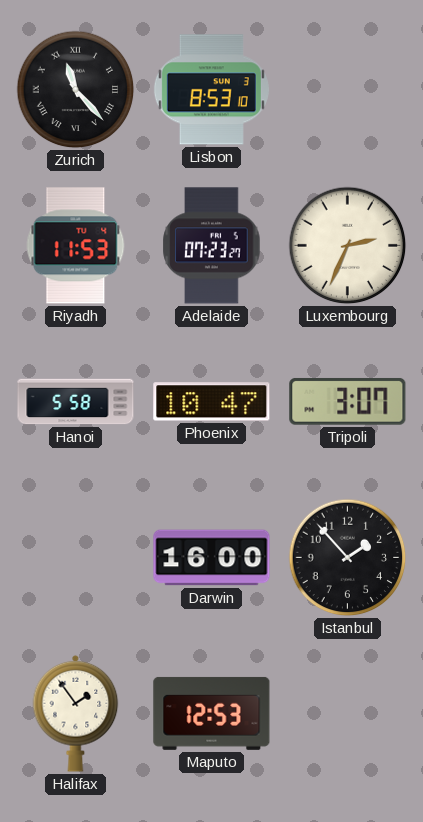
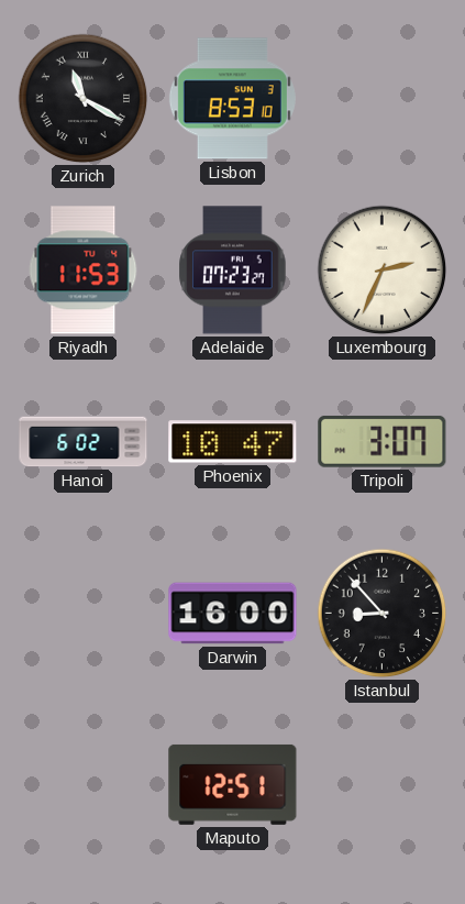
Zurich: 11:23 -> 11:20
Hanoi: 5:58 -> 6:02
Istanbul: 1:53 -> 8:53
Halifax: 1:54 -> none
Maputo: 12:53 -> 12:51
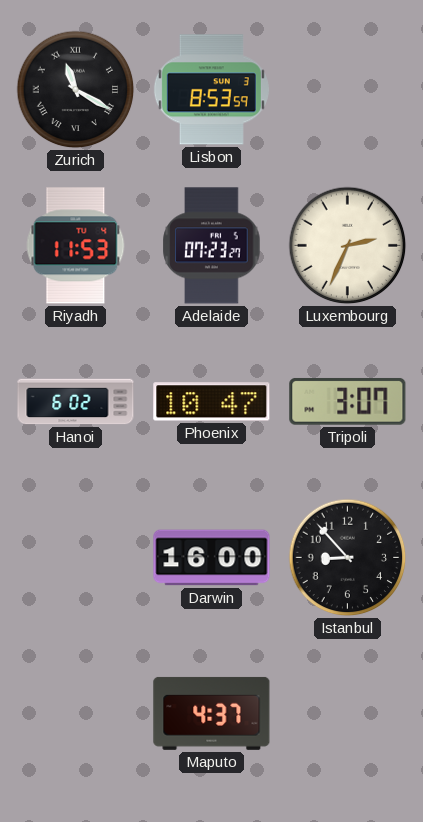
Lisbon: 8:53:10 -> 8:53:59
Maputo: 12:51 -> 4:37
